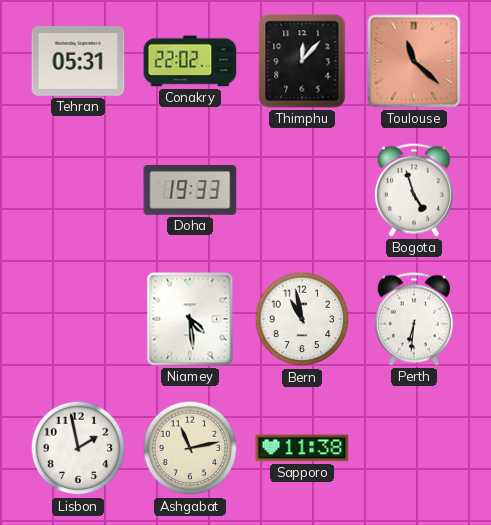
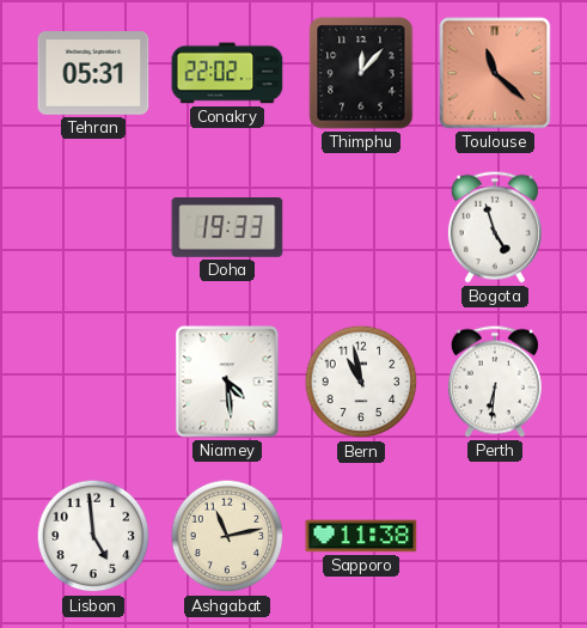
Lisbon: 1:58 -> 4:59
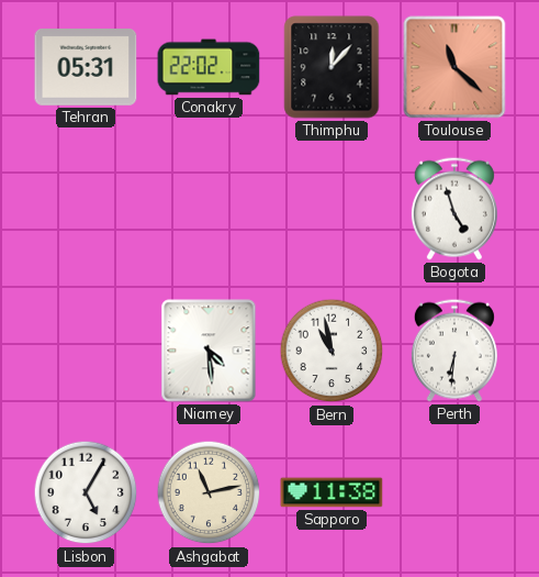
Doha: 19:33 -> none
Lisbon: 4:59 -> 5:05
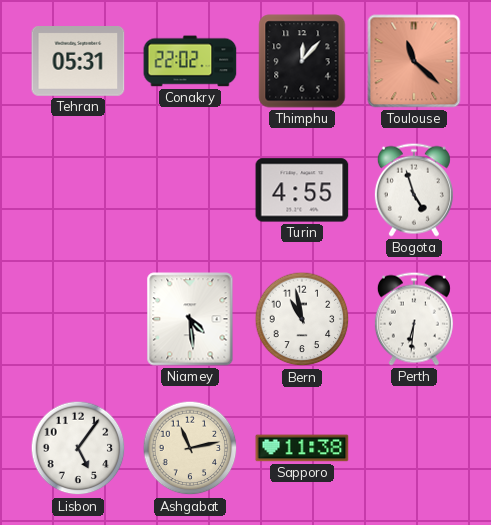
Turin: none -> 4:55
Lisbon: 5:05 -> 5:06
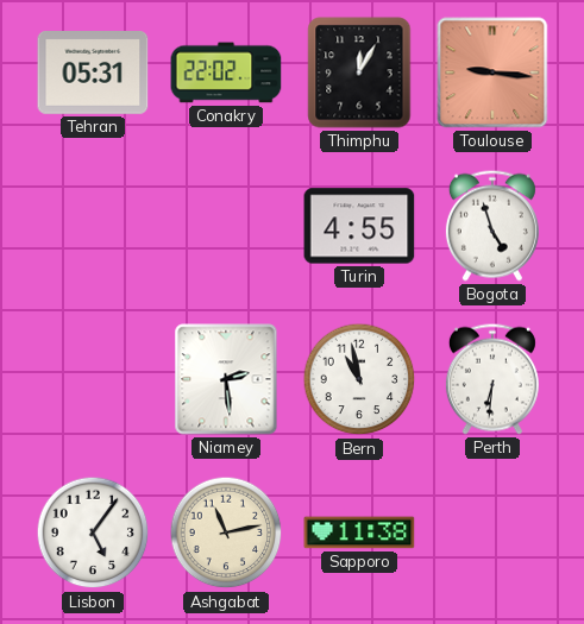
Thimphu: 12:07 -> 12:05
Toulouse: 11:22 -> 9:16
Niamey: 4:29 -> 2:29
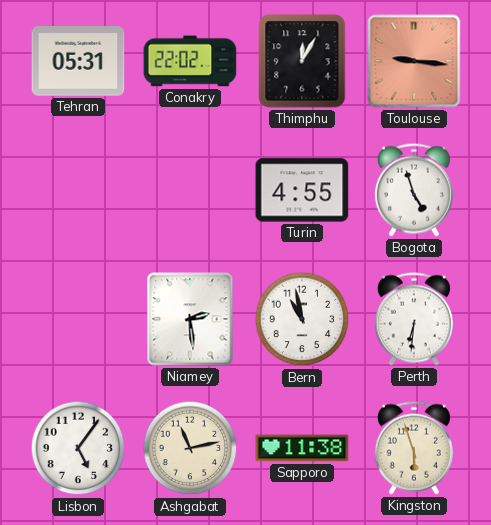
Kingston: none -> 5:57
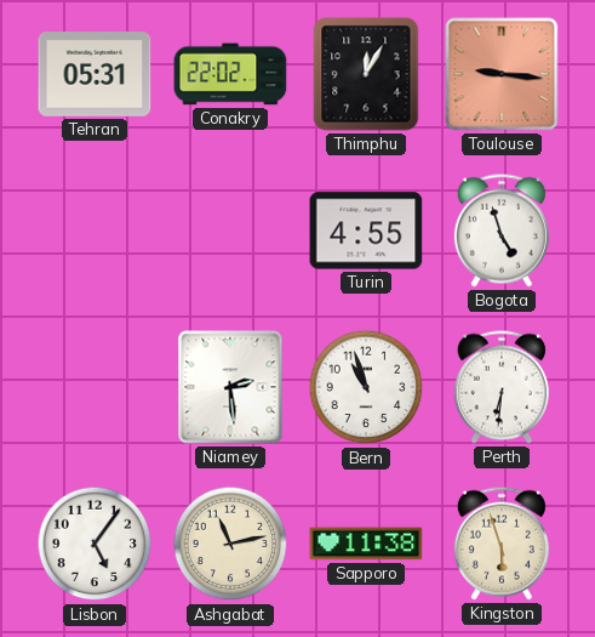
Bern: 10:58 -> 10:57
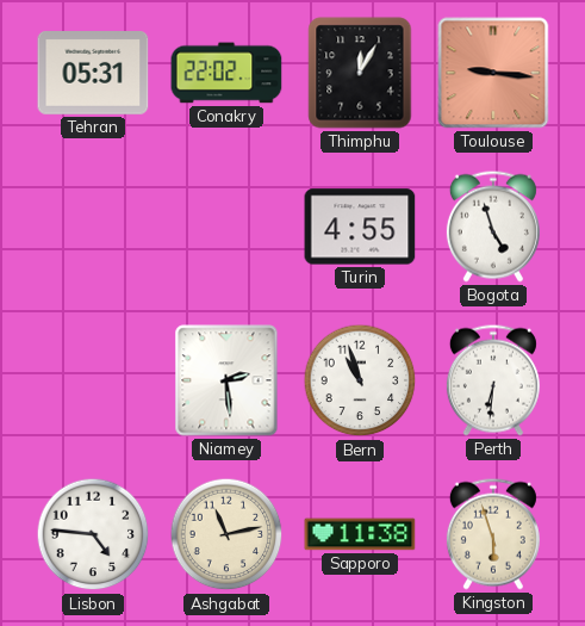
Lisbon: 5:06 -> 4:46
